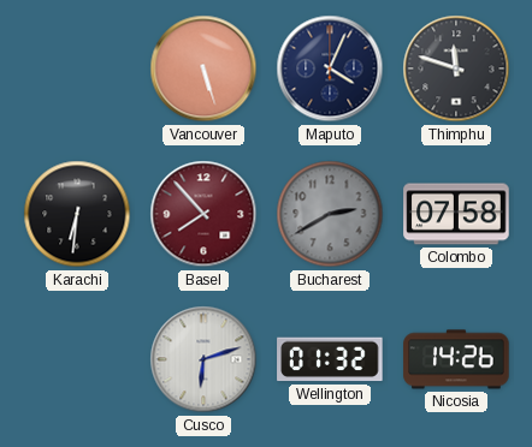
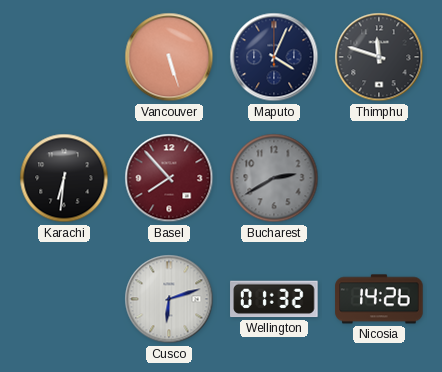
Colombo: 07:58 -> none
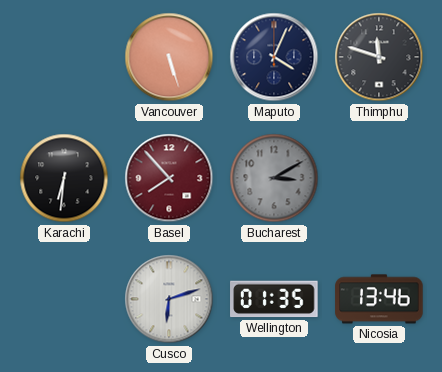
Bucharest: 2:40 -> 3:10
Wellington: 01:32 -> 01:35
Nicosia: 14:26 -> 13:46
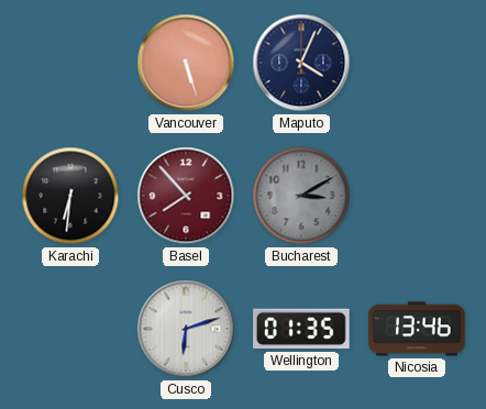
Thimphu: 11:48 -> none
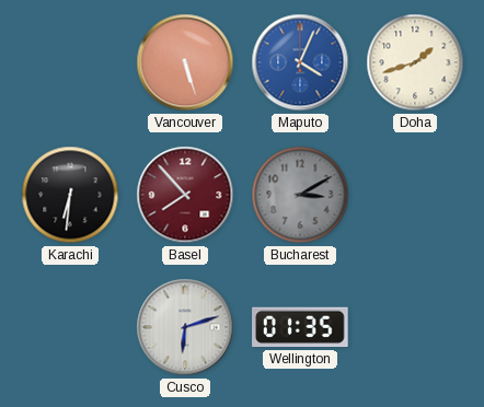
Maputo dial: navy -> blue
Doha: none -> 1:42
Nicosia: 13:46 -> none
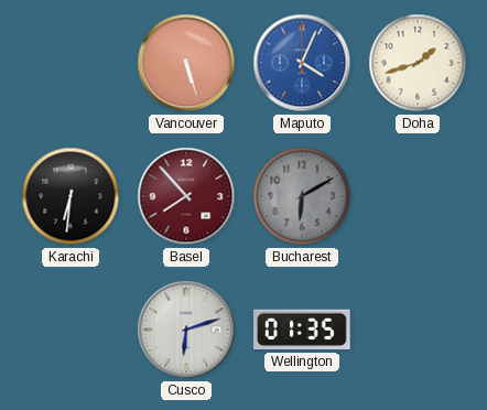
Bucharest: 3:10 -> 6:10
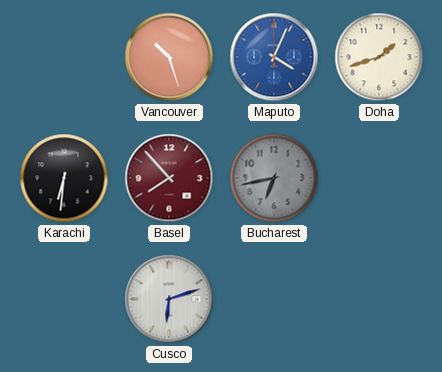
Vancouver: 5:27 -> 10:27
Bucharest: 6:10 -> 6:43
Wellington: 01:35 -> none
